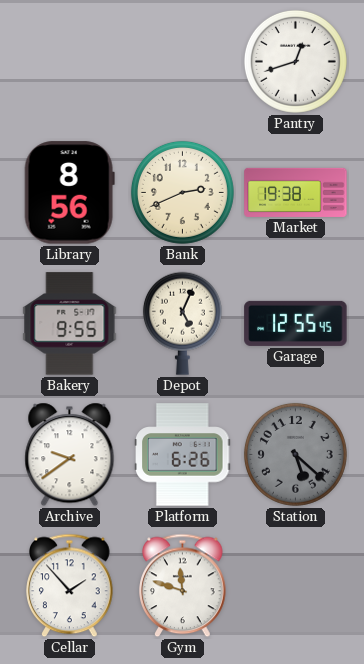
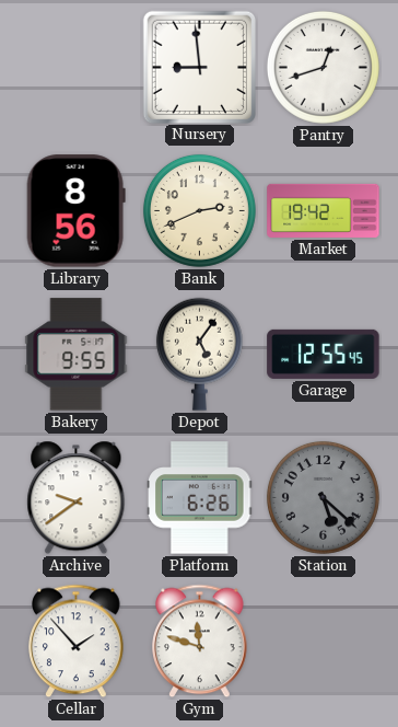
Nursery: none -> 8:59
Market: 19:38 -> 19:42
Depot: 5:04 -> 5:06
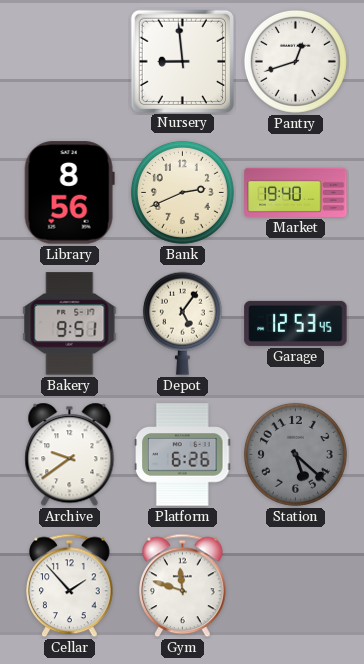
Market: 19:42 -> 19:40
Bakery: 9:55 -> 9:51
Garage: 12:55 -> 12:53
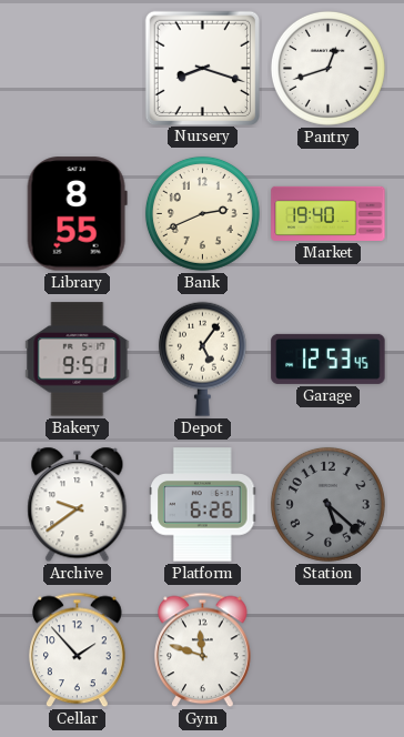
Nursery: 8:59 -> 8:18
Library: 8:56 -> 8:55
